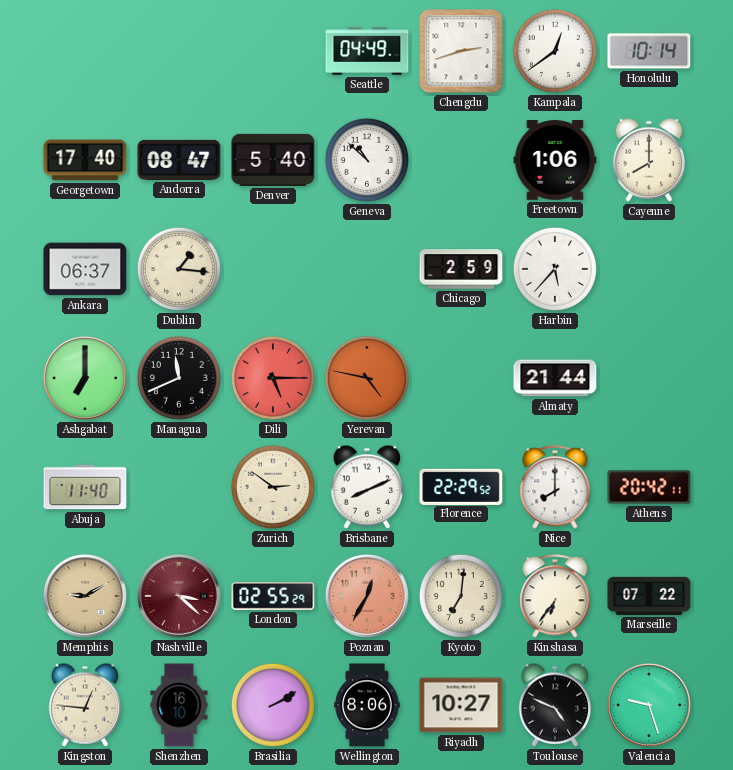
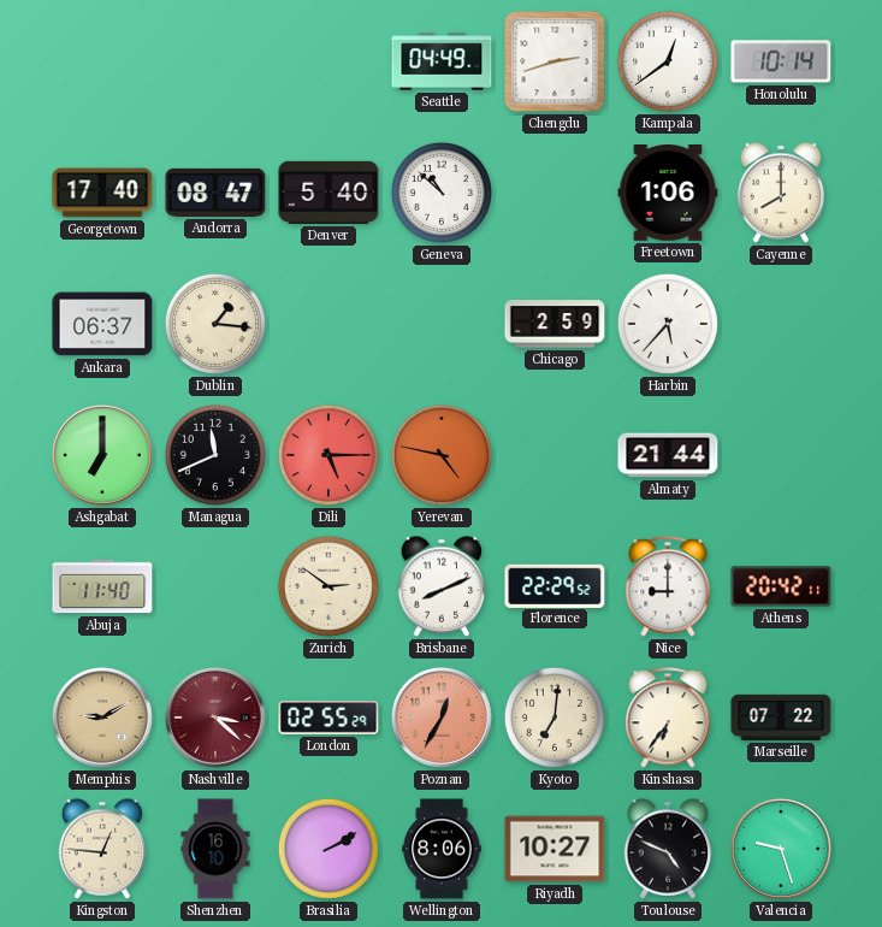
Nice: 8:00 -> 9:00
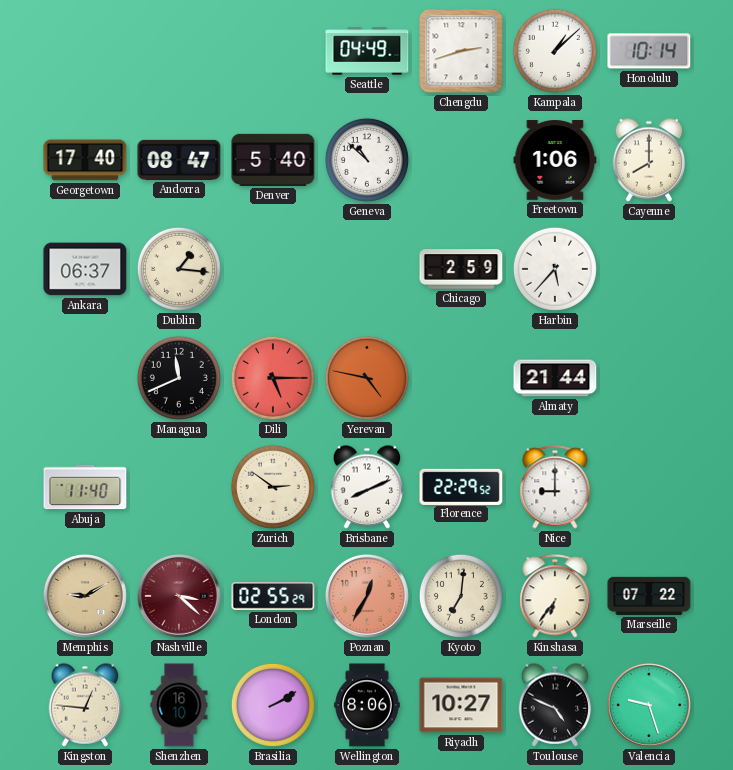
Kampala: 12:39 -> 1:08
Ashgabat: 7:00 -> none
Athens: 20:42 -> none
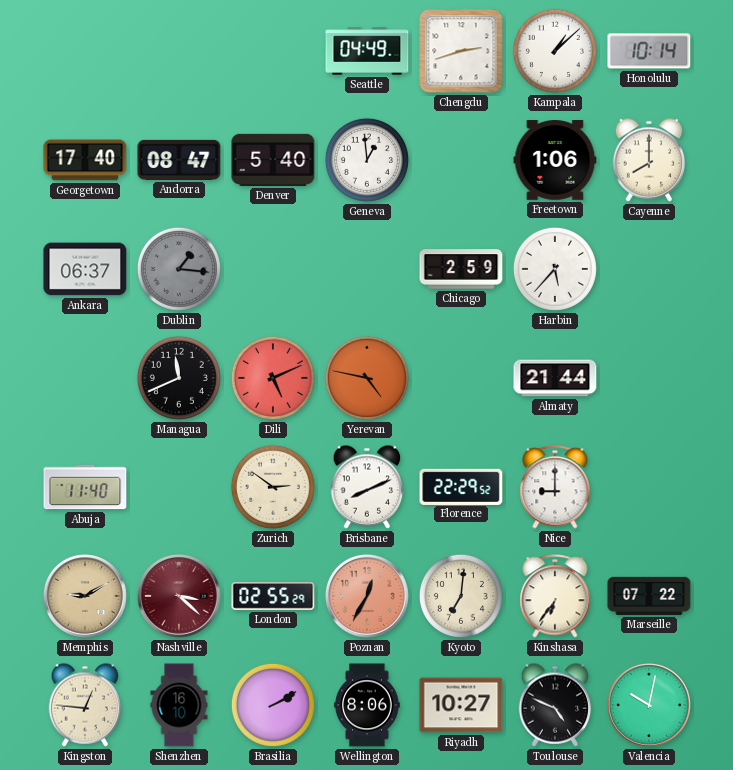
Geneva: 10:52 -> 12:59
Dublin dial: cream -> grey
Dili: 5:15 -> 5:11
Valencia: 9:27 -> 10:02
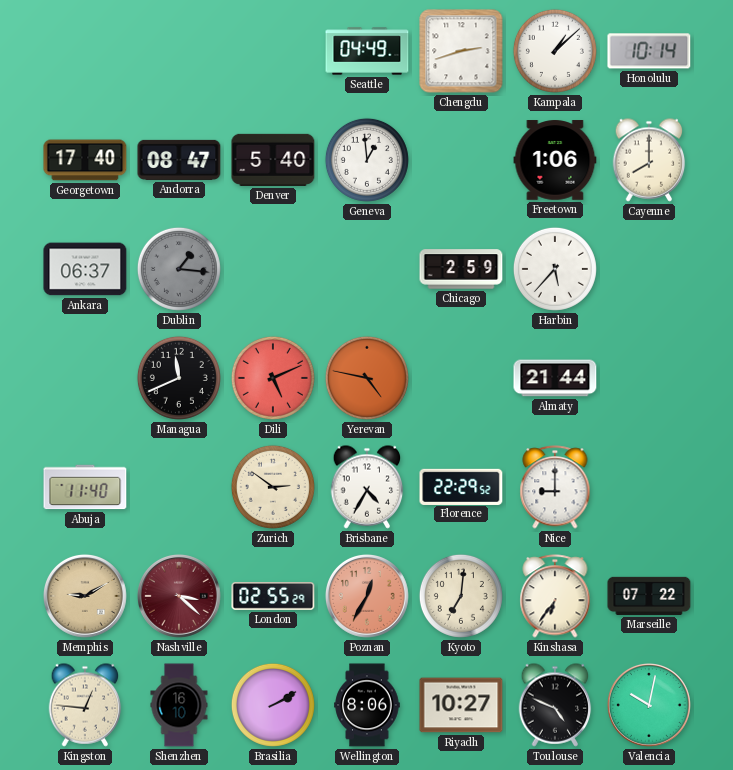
Brisbane: 8:11 -> 4:35
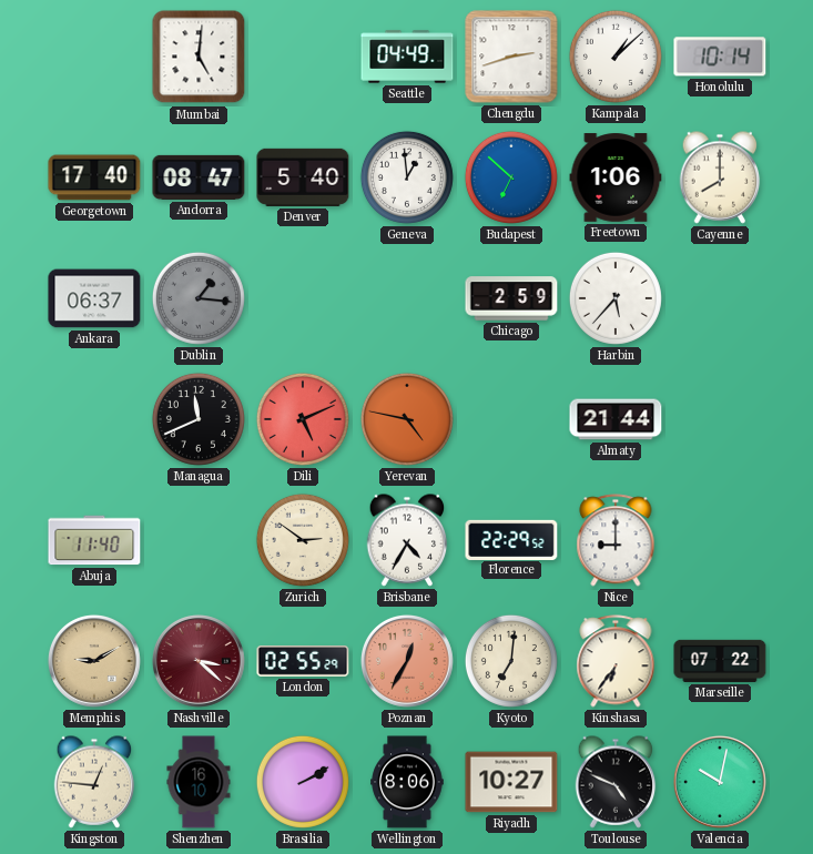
Mumbai: none -> 5:01
Budapest: none -> 6:52
